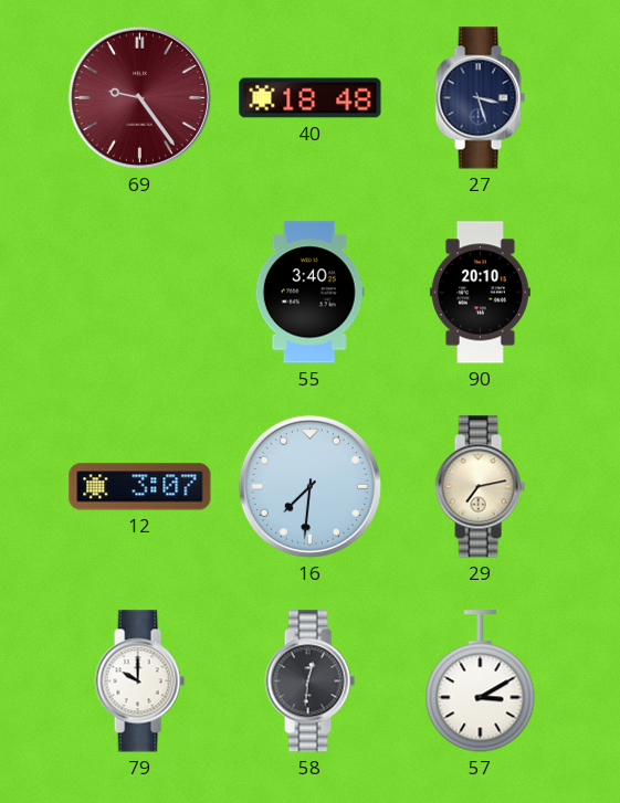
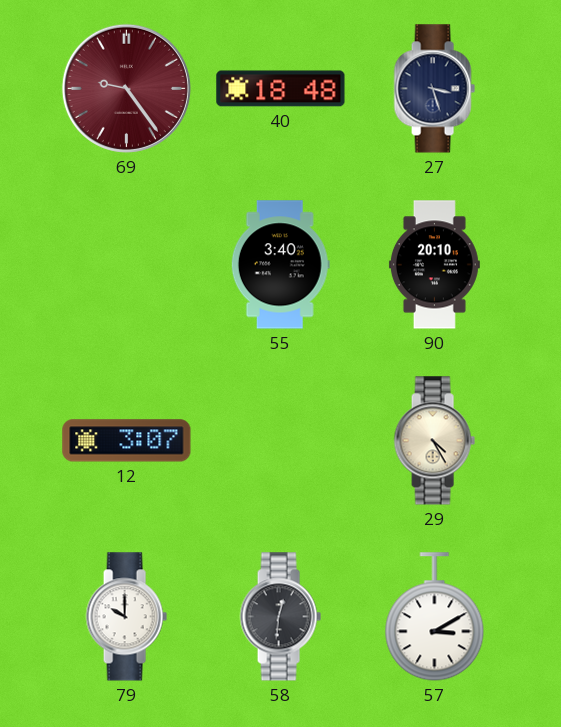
16: 7:31 -> none
29: 7:13 -> 4:25
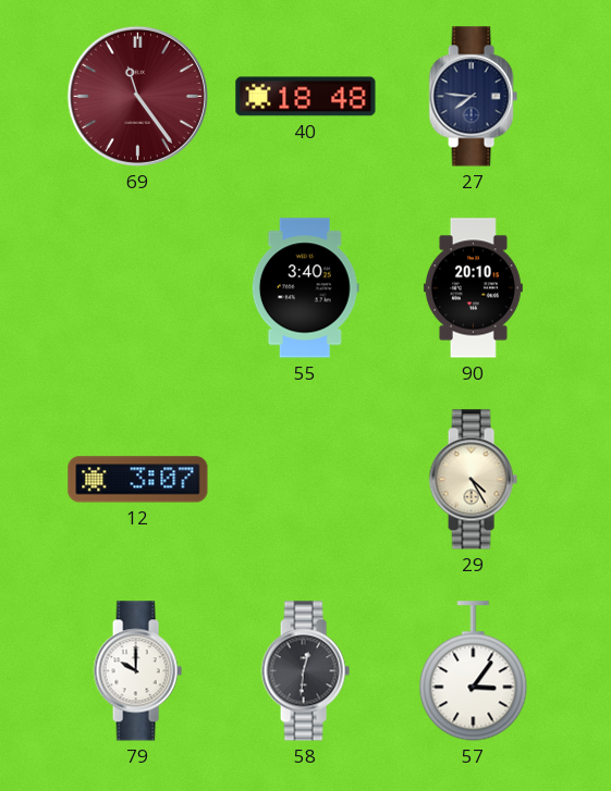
69: 9:24 -> 11:24
27: 3:27 -> 7:46
57: 3:10 -> 3:06
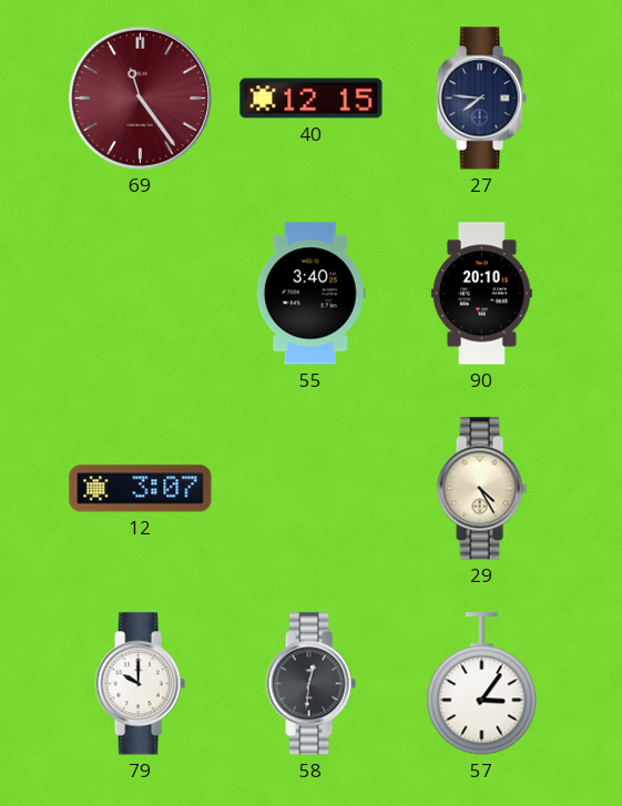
40: 18:48 -> 12:15
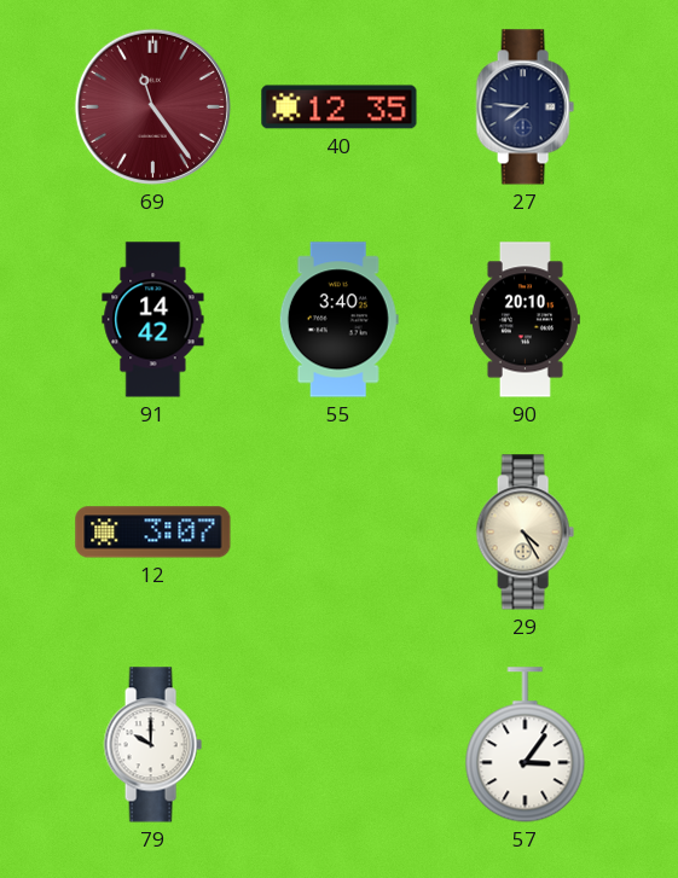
40: 12:15 -> 12:35
91: none -> 14:42
58: 12:31 -> none
